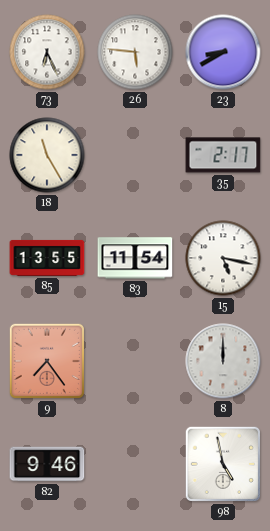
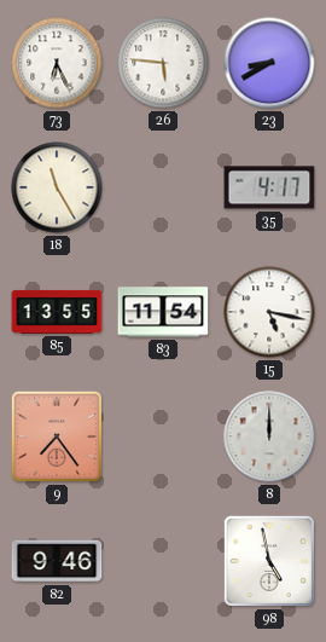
35: 2:17 -> 4:17
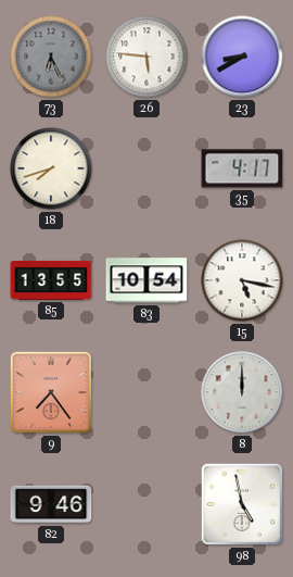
73 dial: white -> grey
18: 11:25 -> 7:42
83: 11:54 -> 10:54
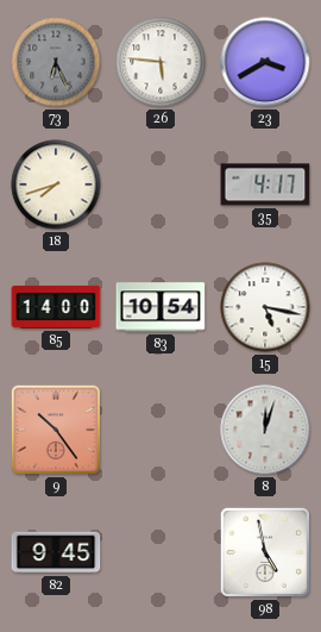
23: 8:40 -> 3:40
85: 13:55 -> 14:00
9: 7:24 -> 10:24
8: 12:00 -> 12:03
82: 9:46 -> 9:45
